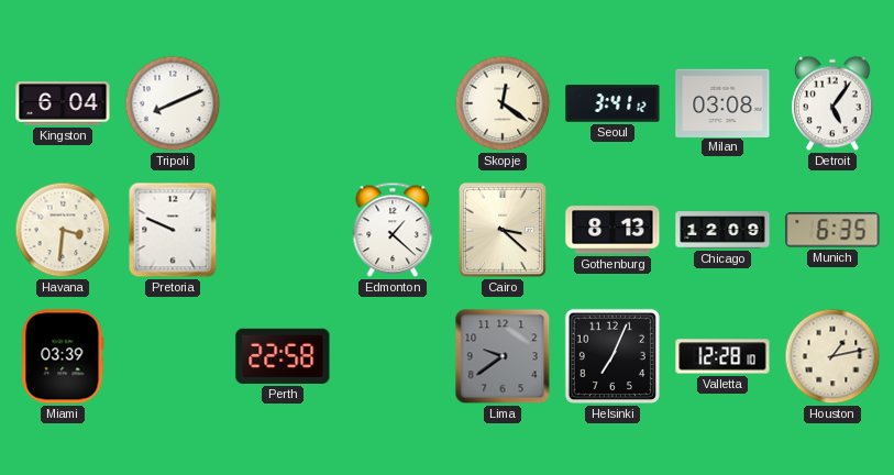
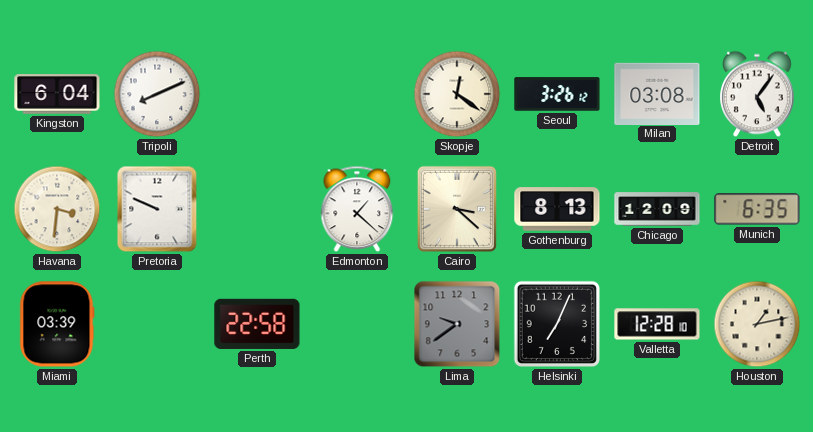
Seoul: 3:41 -> 3:26
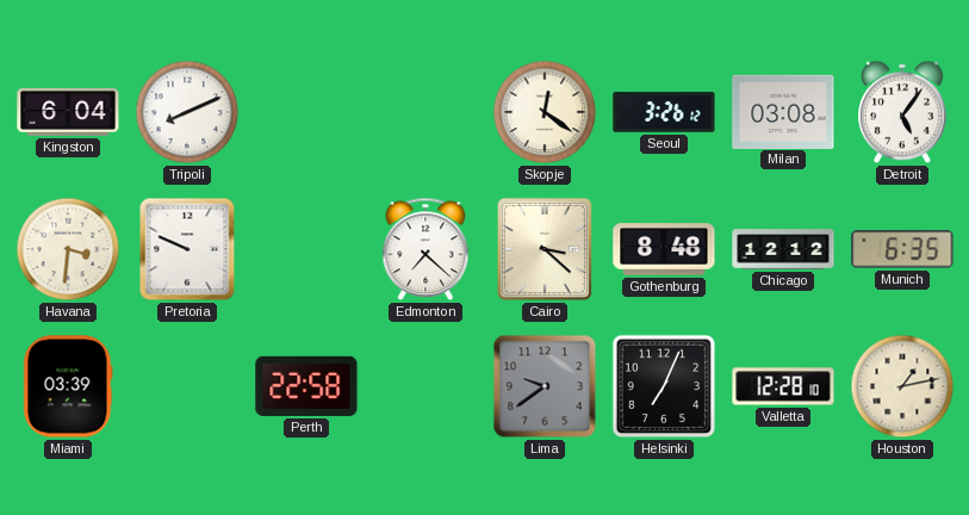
Edmonton: 1:22 -> 7:22
Gothenburg: 8:13 -> 8:48
Chicago: 12:09 -> 12:12
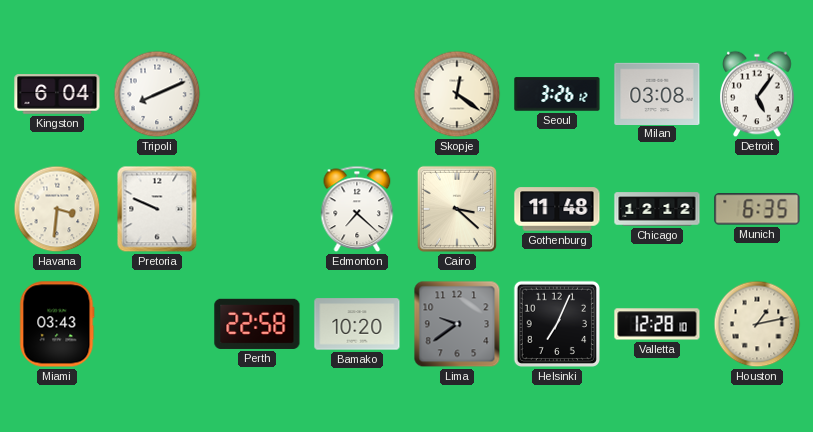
Gothenburg: 8:48 -> 11:48
Miami: 03:39 -> 03:43
Bamako: none -> 10:20
